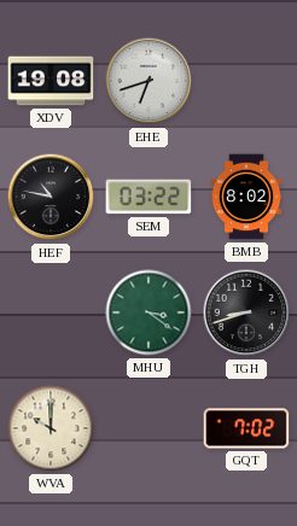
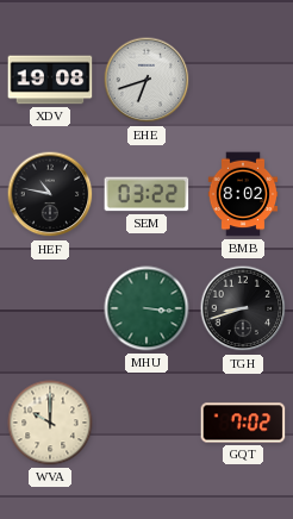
MHU: 3:21 -> 3:16
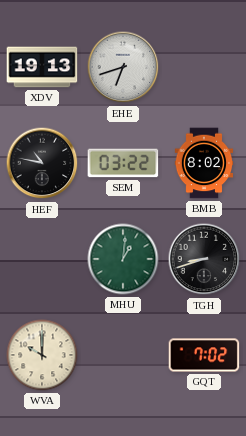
XDV: 19:08 -> 19:13
MHU: 3:16 -> 1:01
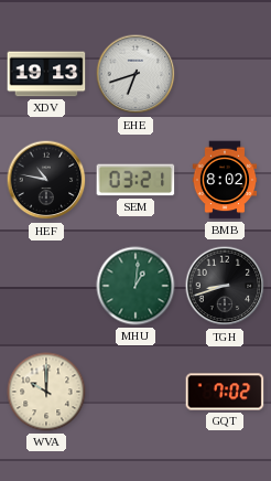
SEM: 03:22 -> 03:21
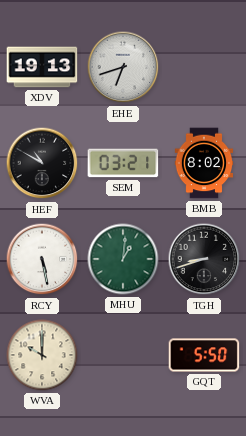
HEF: 10:47 -> 10:50
RCY: none -> 5:28
GQT: 7:02 -> 5:50
